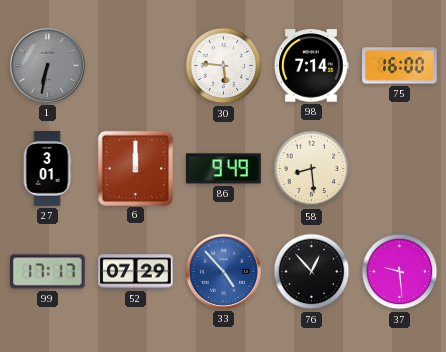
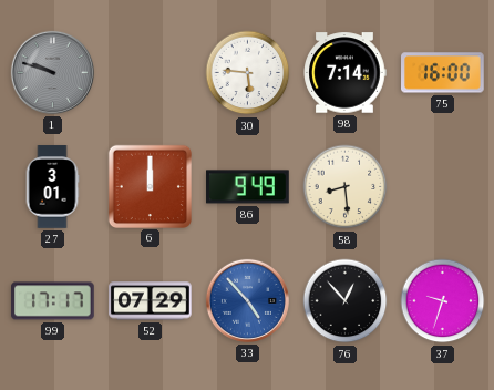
1: 6:32 -> 9:48
37: 9:29 -> 9:33
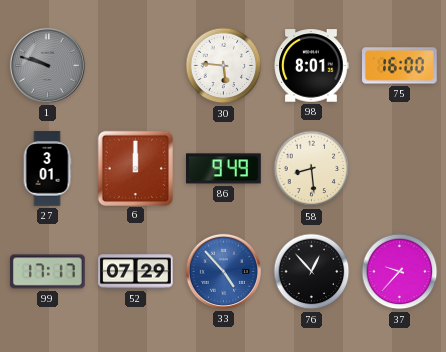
98: 7:14 -> 8:01
37: 9:33 -> 9:37
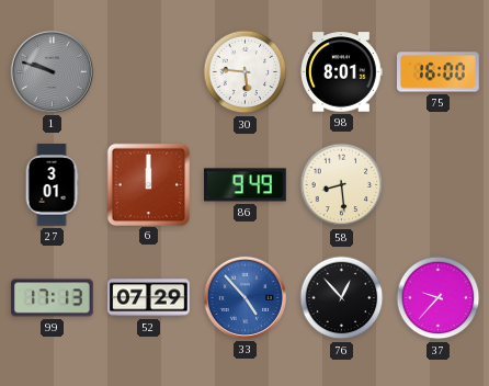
99: 17:17 -> 17:13
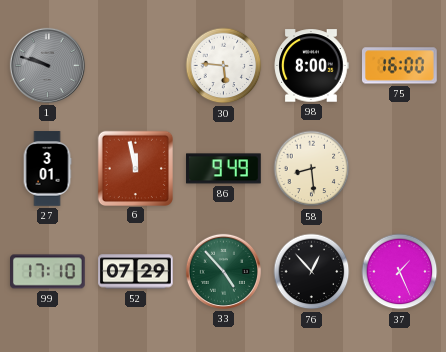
98: 8:01 -> 8:00
6: 12:00 -> 11:58
99: 17:13 -> 17:10
33 dial: blue -> green
37: 9:37 -> 1:26
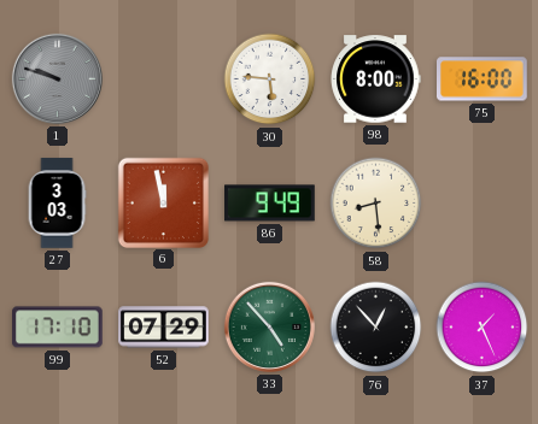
27: 3:01 -> 3:03
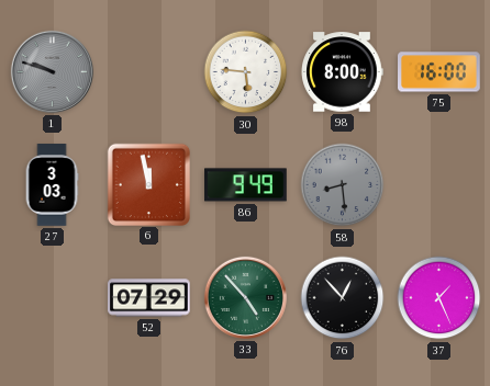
58 dial: cream -> grey
99: 17:10 -> none
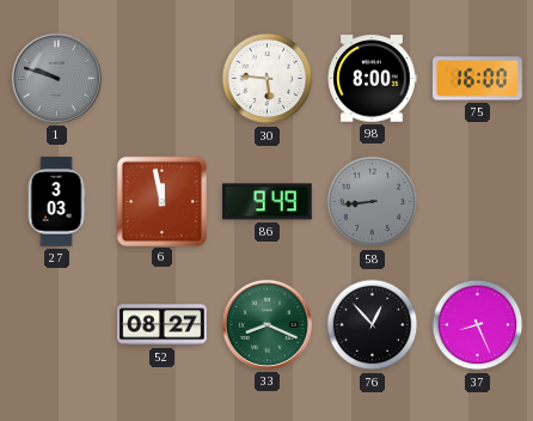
58: 8:29 -> 8:44
52: 07:29 -> 08:27
33: 4:53 -> 8:19
37: 1:26 -> 8:26
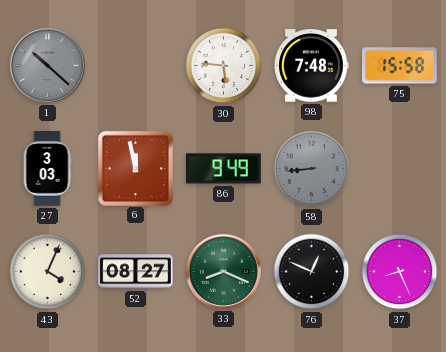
1: 9:48 -> 10:22
98: 8:00 -> 7:48
75: 16:00 -> 15:58
43: none -> 4:04
76: 12:53 -> 12:49
